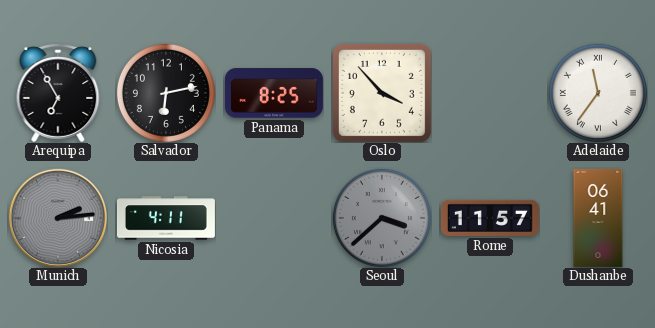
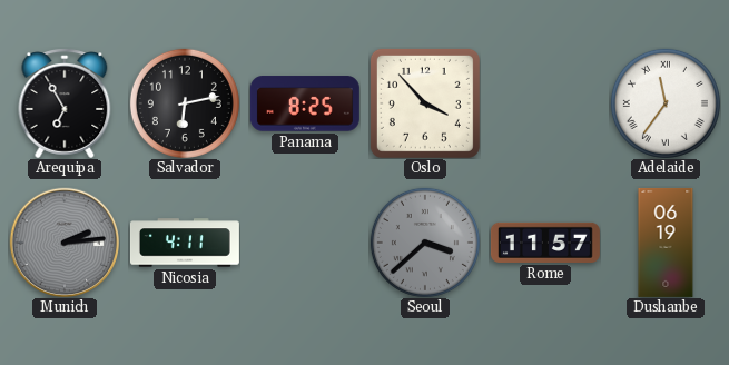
Dushanbe: 06:41 -> 06:19
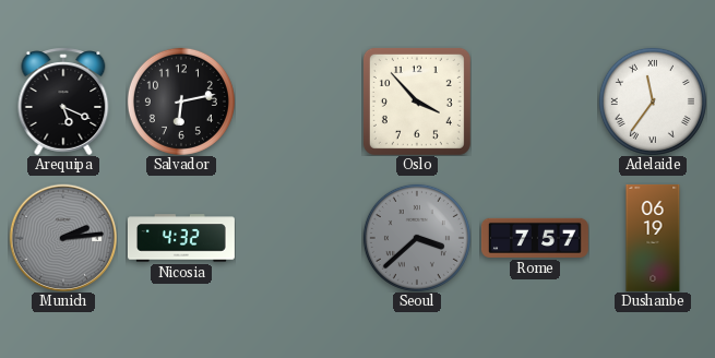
Arequipa: 6:55 -> 5:19
Panama: 8:25 -> none
Nicosia: 4:11 -> 4:32
Rome: 11:57 -> 7:57
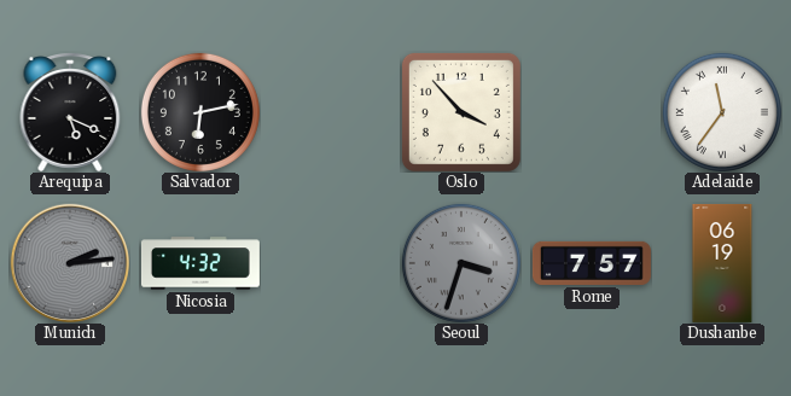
Seoul: 3:38 -> 3:33
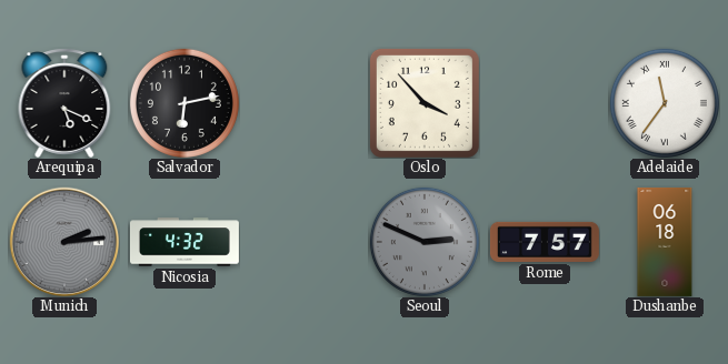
Seoul: 3:33 -> 2:49
Dushanbe: 06:19 -> 06:18
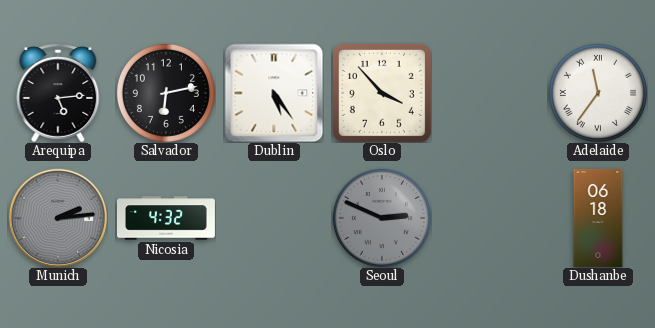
Arequipa: 5:19 -> 5:14
Dublin: none -> 5:24
Rome: 7:57 -> none
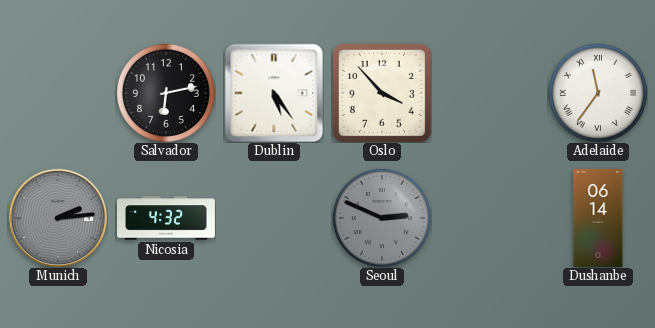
Arequipa: 5:14 -> none
Dushanbe: 06:18 -> 06:14
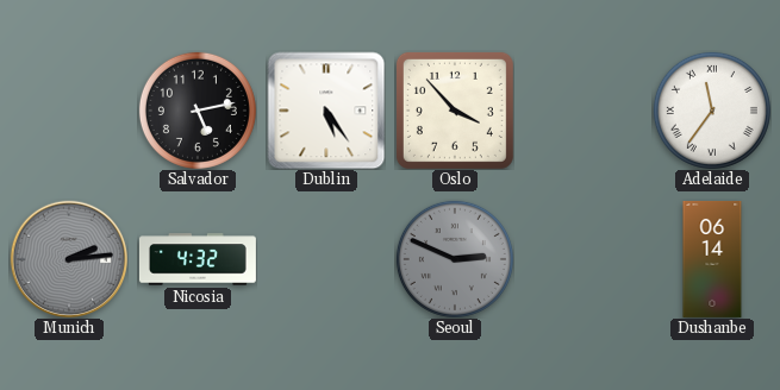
Salvador: 6:13 -> 5:13
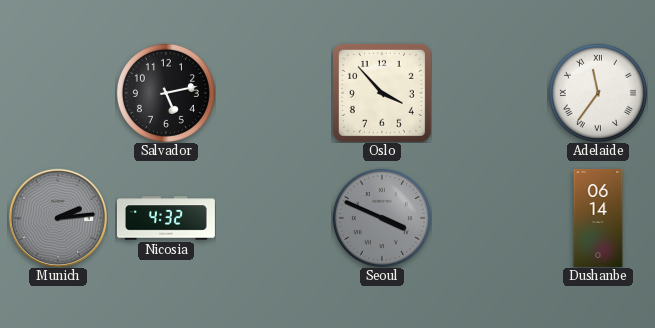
Dublin: 5:24 -> none
Seoul: 2:49 -> 3:49
